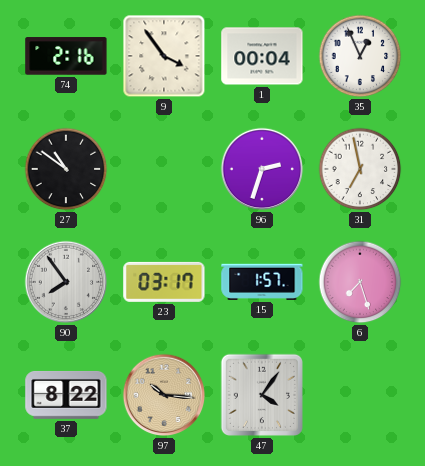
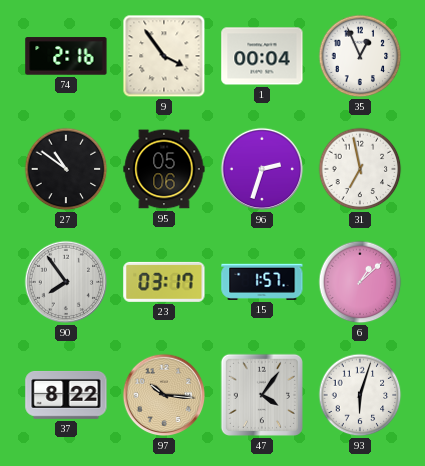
95: none -> 05:06
6: 7:27 -> 1:08
93: none -> 6:03
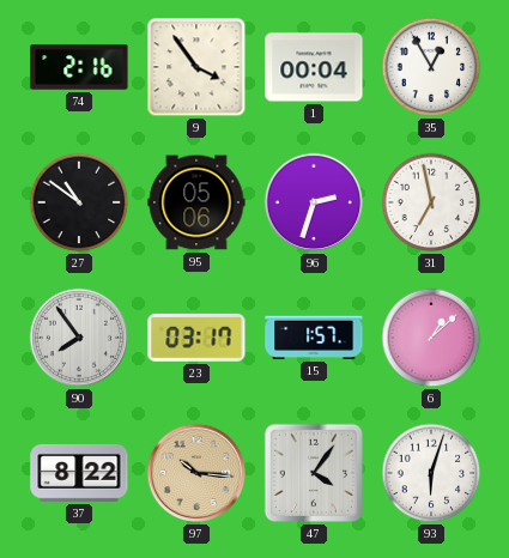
35: 12:56 -> 12:55
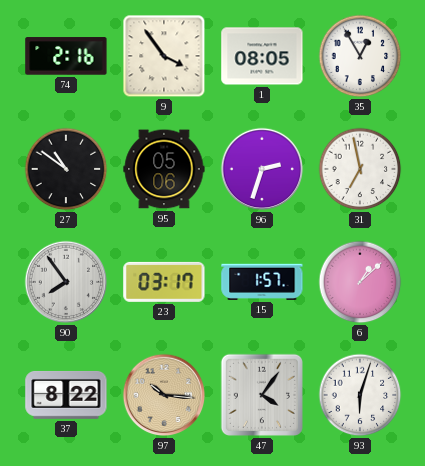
1: 00:04 -> 08:05
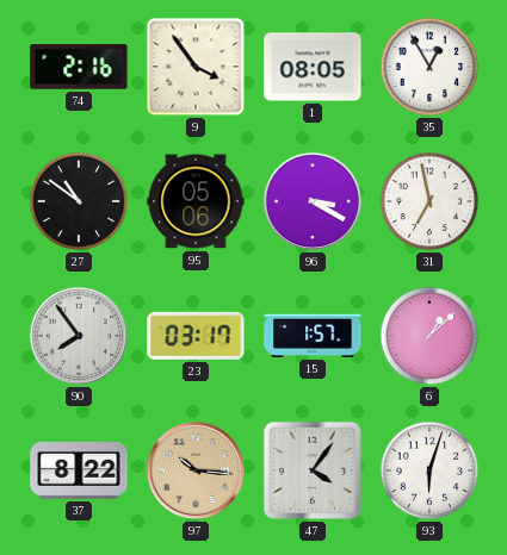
96: 2:33 -> 3:20
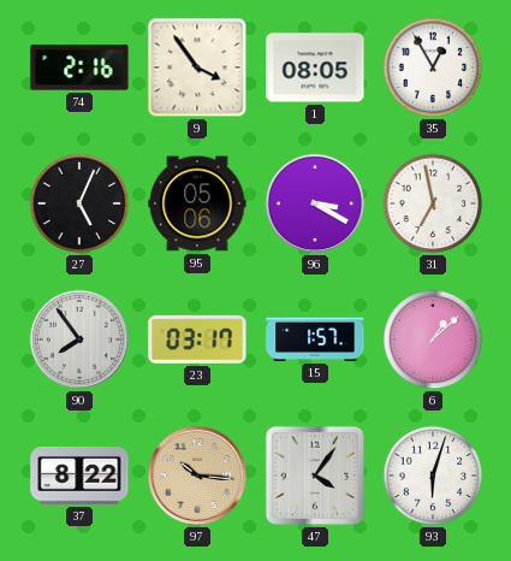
27: 10:51 -> 5:04
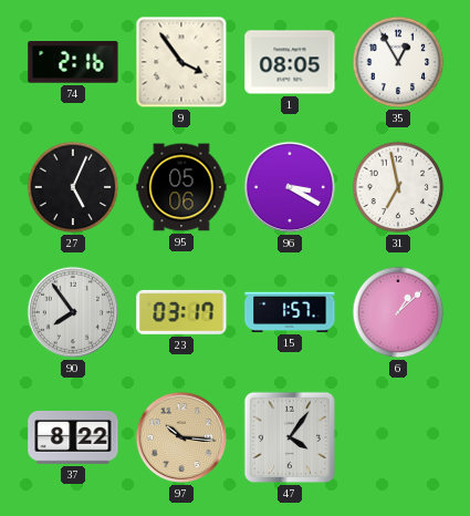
93: 6:03 -> none
